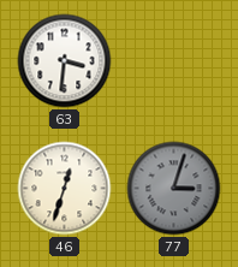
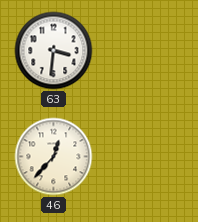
46: 12:33 -> 12:37
77: 3:03 -> none
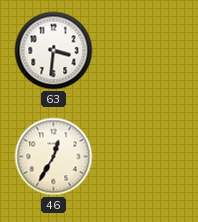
46: 12:37 -> 12:35
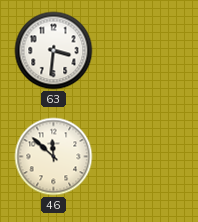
46: 12:35 -> 11:52
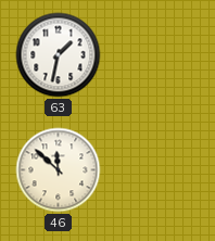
63: 3:31 -> 1:32
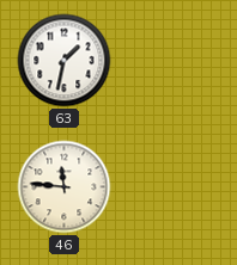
46: 11:52 -> 11:46
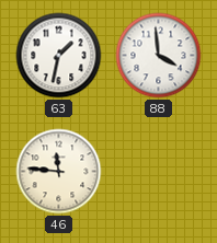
88: none -> 3:59
